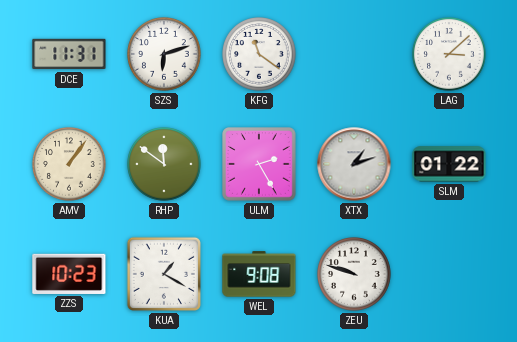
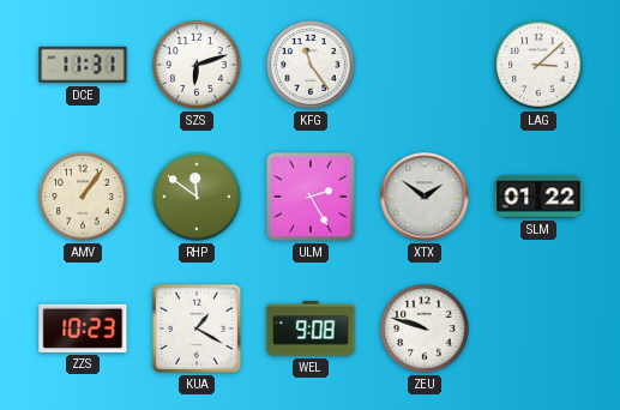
KFG: 11:21 -> 11:24
XTX: 1:12 -> 1:51
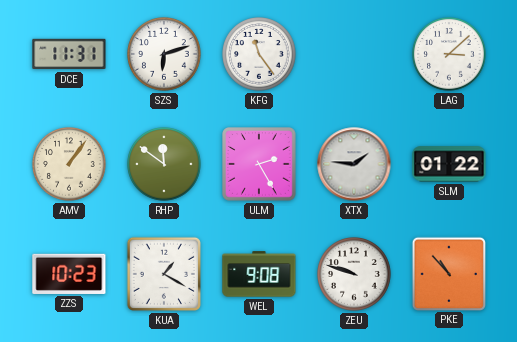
XTX: 1:51 -> 1:46
PKE: none -> 10:53
